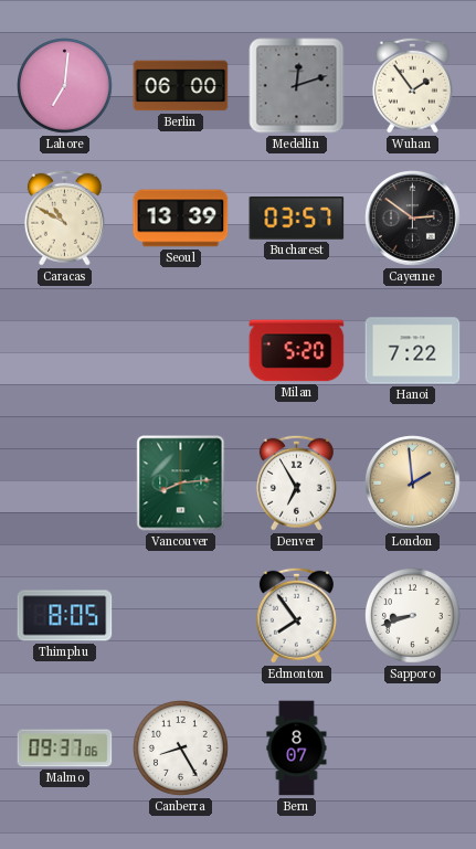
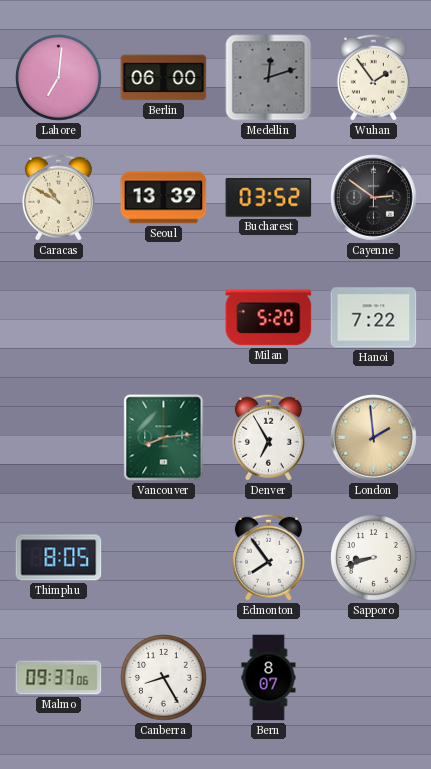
Bucharest: 03:57 -> 03:52
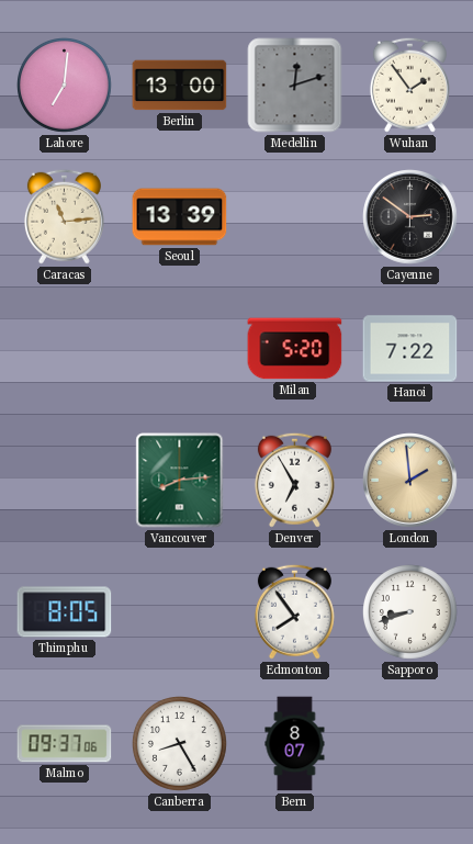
Berlin: 06:00 -> 13:00
Caracas: 10:50 -> 11:14
Bucharest: 03:52 -> none
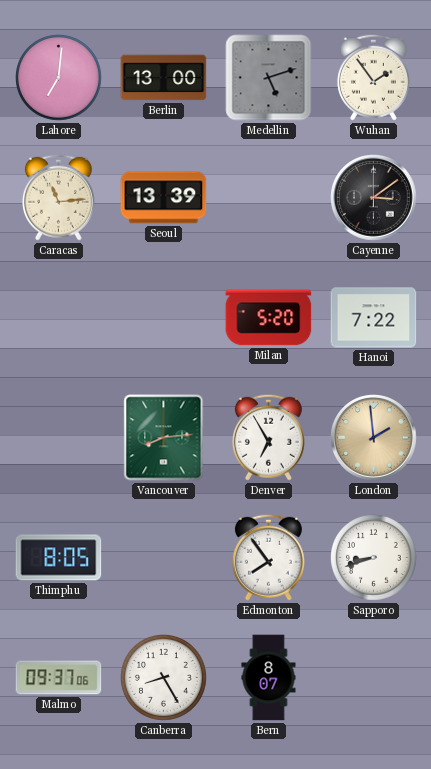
Medellin: 12:12 -> 5:12
Cayenne: 2:51 -> 3:09
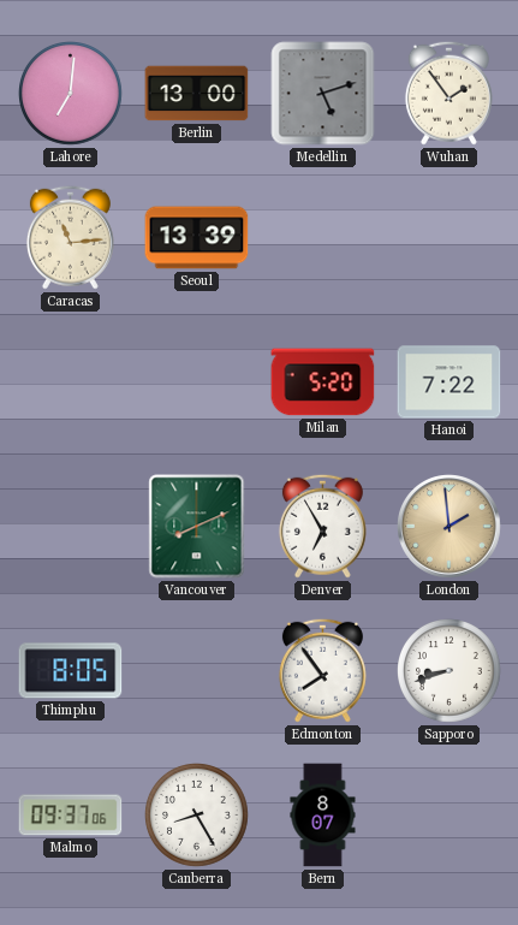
Cayenne: 3:09 -> none
Vancouver: 8:14 -> 8:11
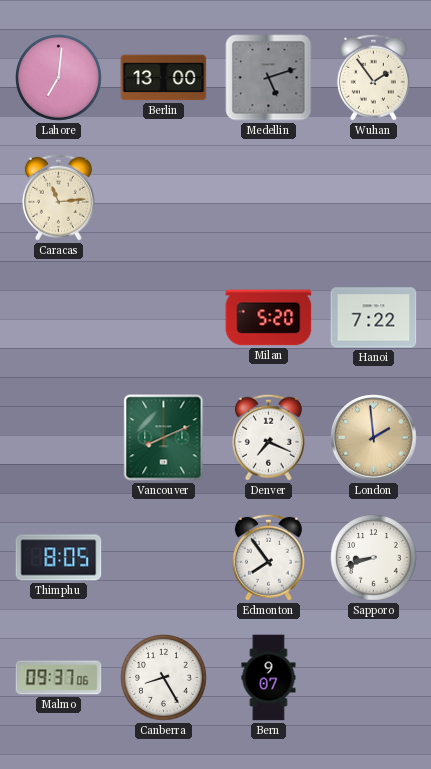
Seoul: 13:39 -> none
Denver: 6:55 -> 7:19
Bern: 8:07 -> 9:07
